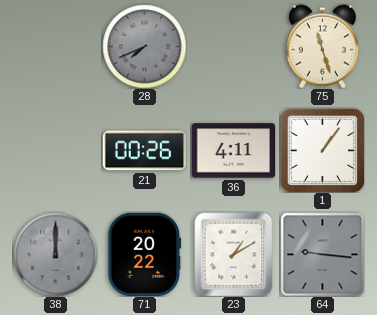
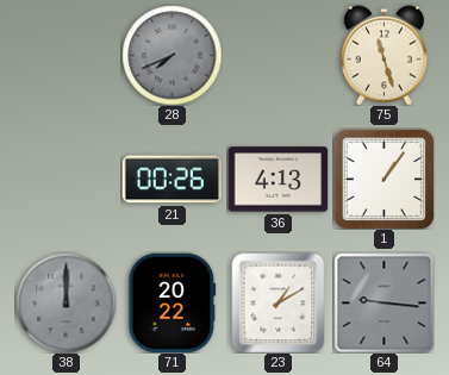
36: 4:11 -> 4:13
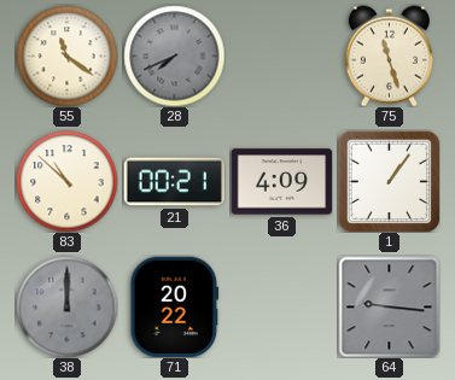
55: none -> 11:21
83: none -> 10:52
21: 00:26 -> 00:21
36: 4:13 -> 4:09
23: 1:10 -> none
